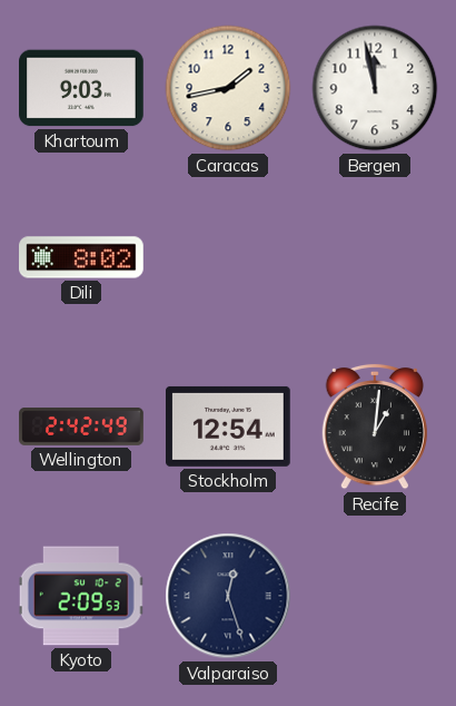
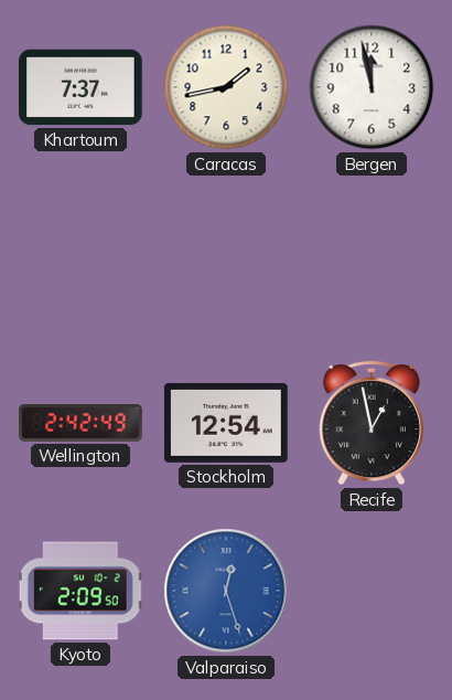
Khartoum: 9:03 -> 7:37
Dili: 8:02 -> none
Recife: 1:01 -> 12:58
Kyoto: 2:09:53 -> 2:09:50
Valparaiso dial: navy -> blue
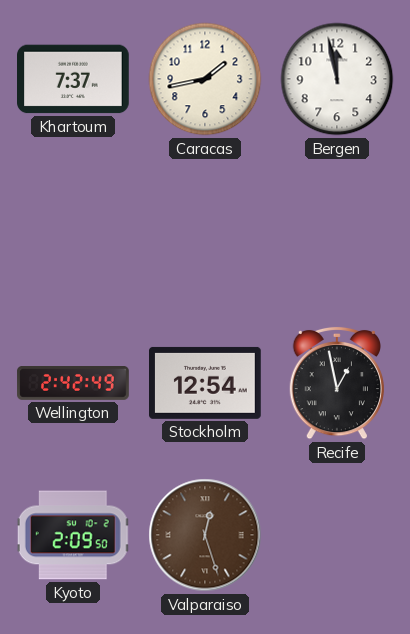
Valparaiso dial: blue -> brown
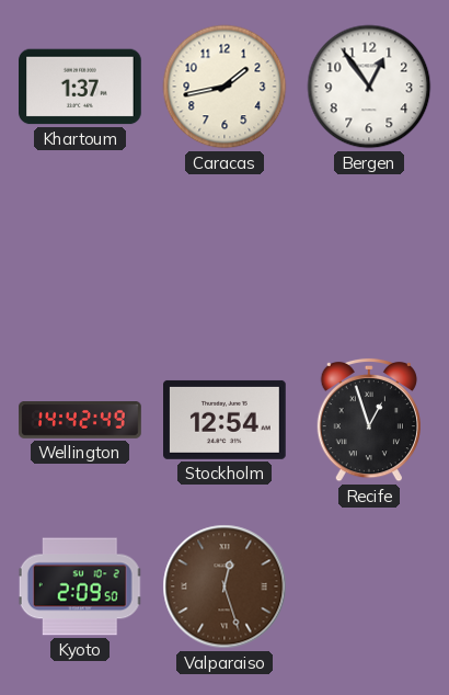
Khartoum: 7:37 -> 1:37
Bergen: 11:58 -> 12:54
Wellington: 2:42 -> 14:42
Recife: 12:58 -> 12:57
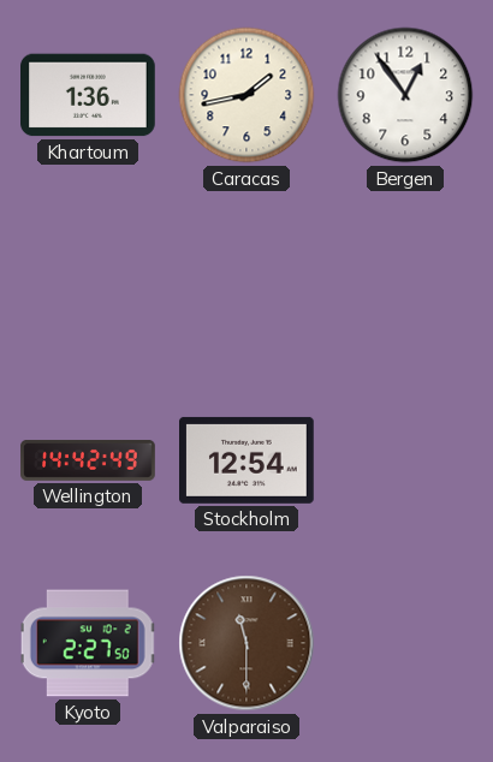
Khartoum: 1:37 -> 1:36
Recife: 12:57 -> none
Kyoto: 2:09 -> 2:27
Valparaiso: 12:27 -> 11:30
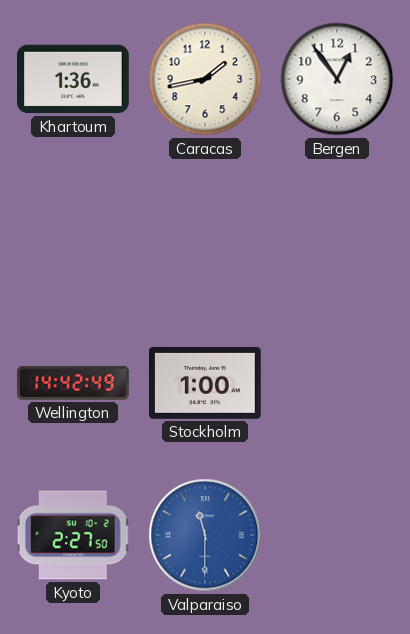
Stockholm: 12:54 -> 1:00
Valparaiso dial: brown -> blue
